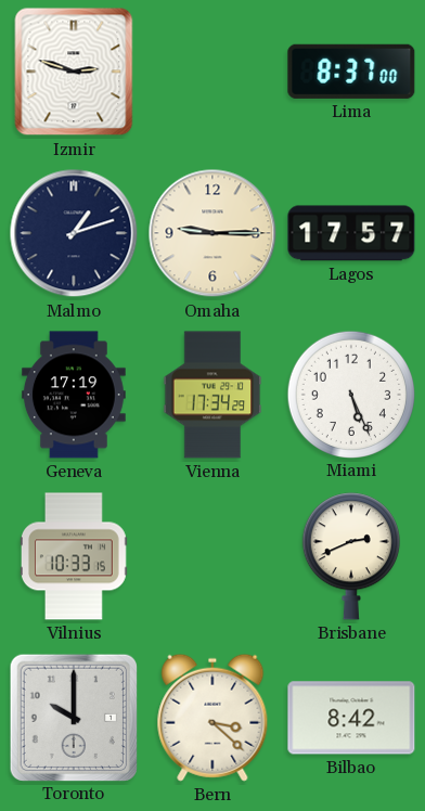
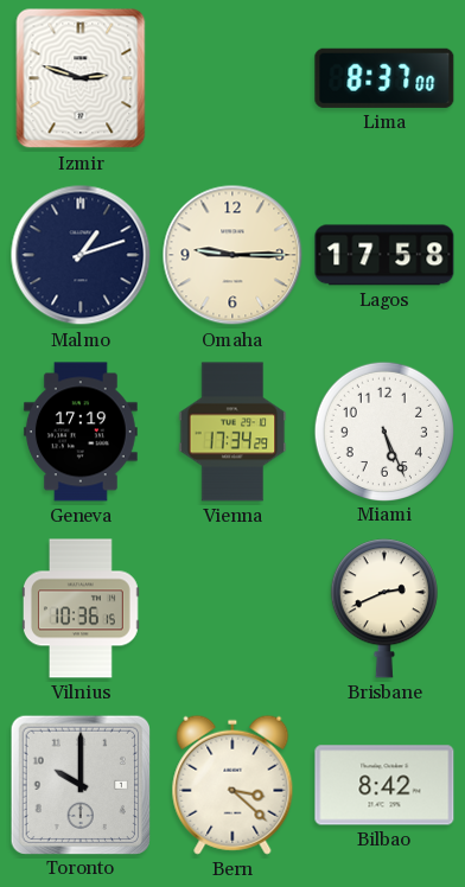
Lagos: 17:57 -> 17:58
Vilnius: 10:33 -> 10:36
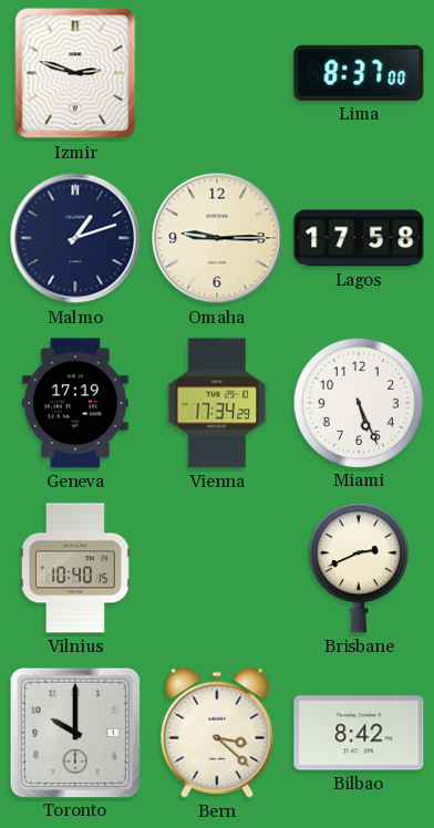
Vilnius: 10:36 -> 10:40
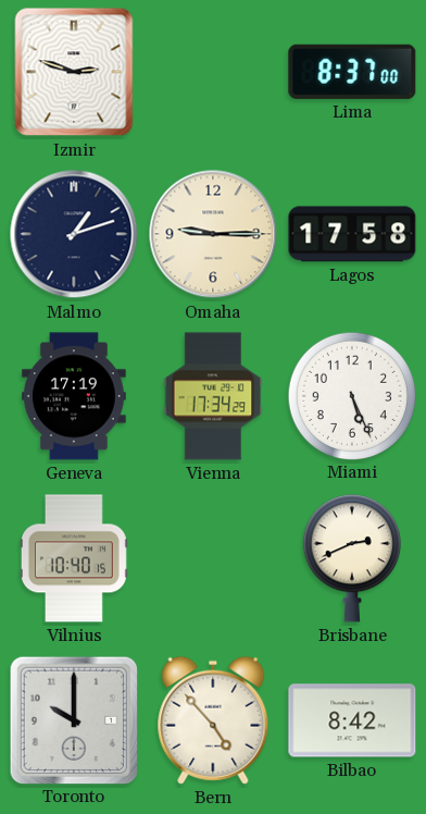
Bern: 3:22 -> 4:53
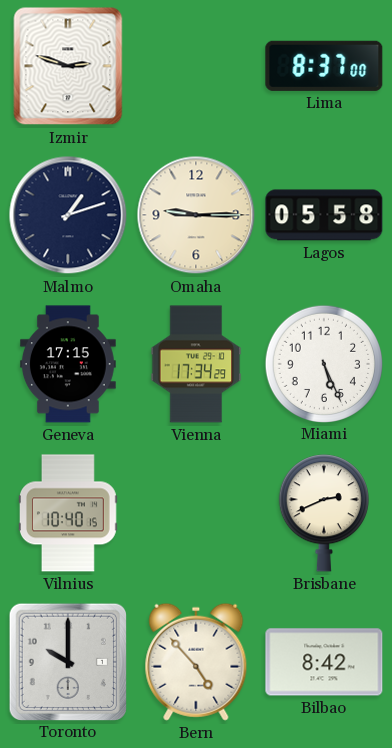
Lagos: 17:58 -> 05:58
Geneva: 17:19 -> 17:15
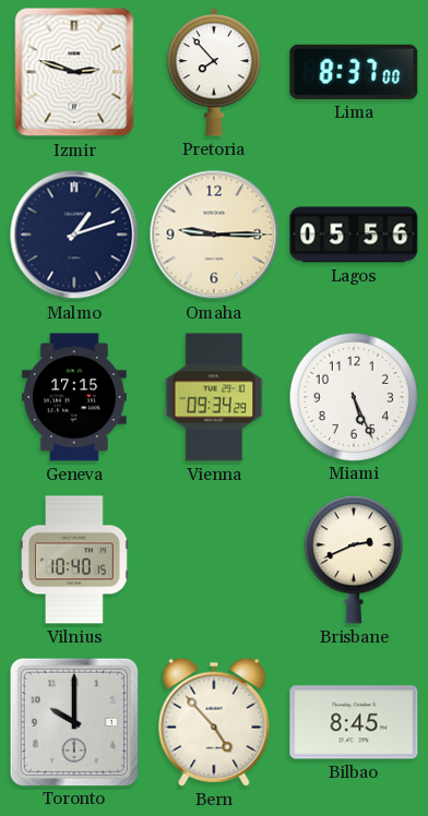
Pretoria: none -> 7:53
Lagos: 05:58 -> 05:56
Vienna: 17:34 -> 09:34
Bilbao: 8:42 -> 8:45
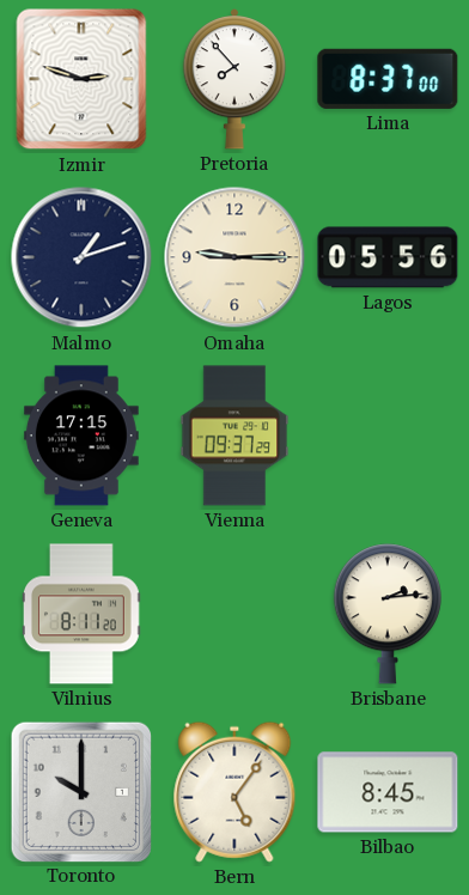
Vienna: 09:34 -> 09:37
Miami: 5:26 -> none
Vilnius: 10:40 -> 8:11
Brisbane: 2:41 -> 2:14
Bern: 4:53 -> 5:06
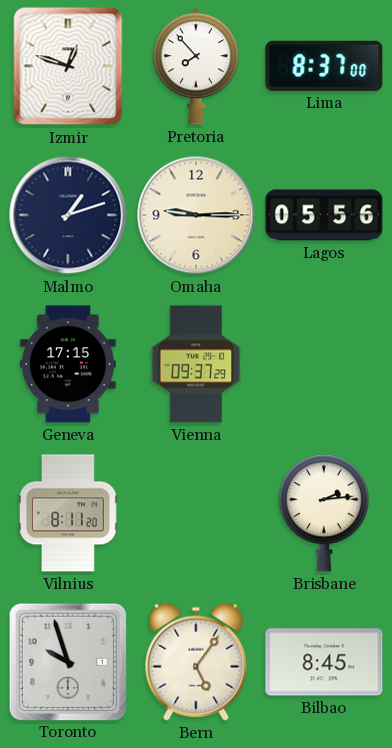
Izmir: 2:48 -> 12:48
Toronto: 10:00 -> 9:57
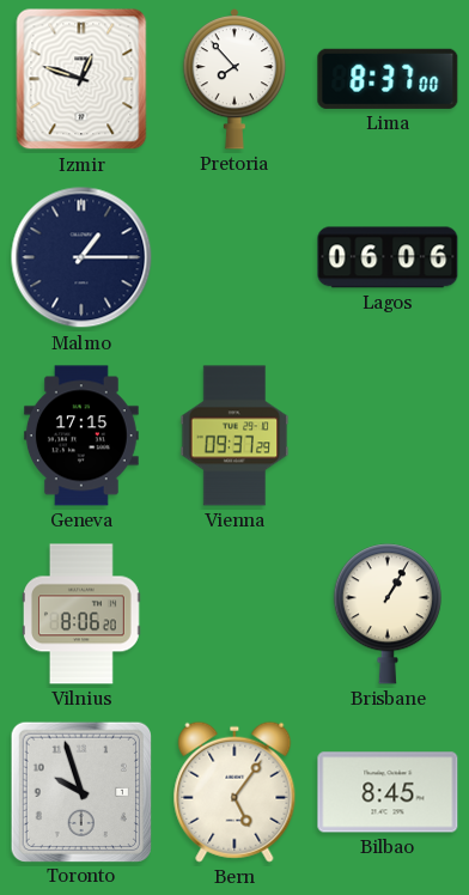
Malmo: 1:12 -> 1:15
Omaha: 9:15 -> none
Lagos: 05:56 -> 06:06
Vilnius: 8:11 -> 8:06
Brisbane: 2:14 -> 1:05
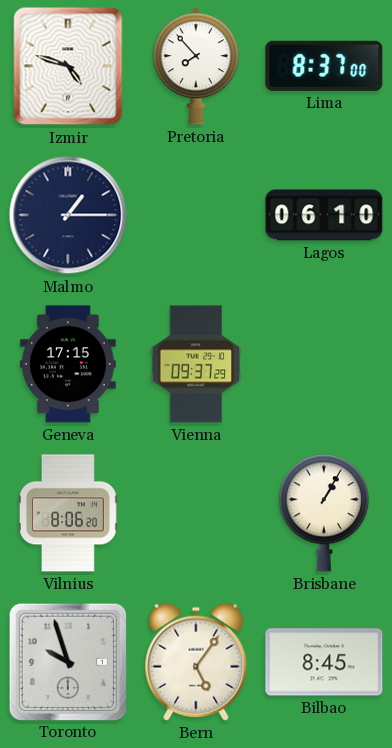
Izmir: 12:48 -> 4:48
Lagos: 06:06 -> 06:10
